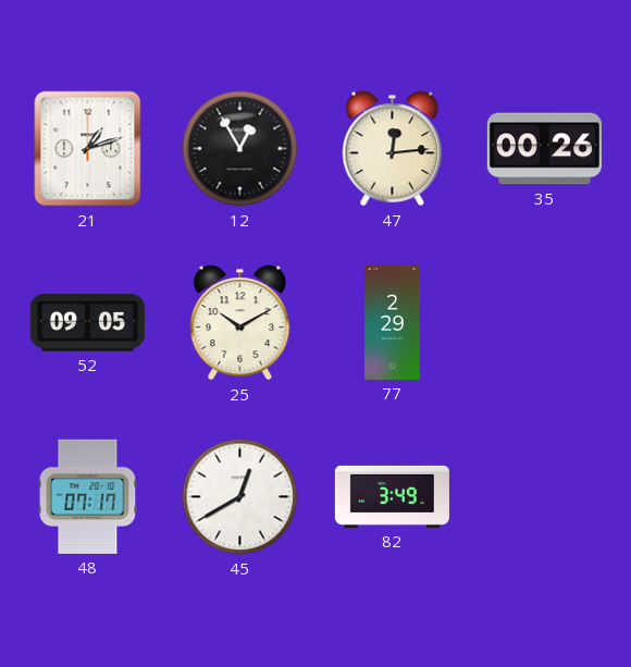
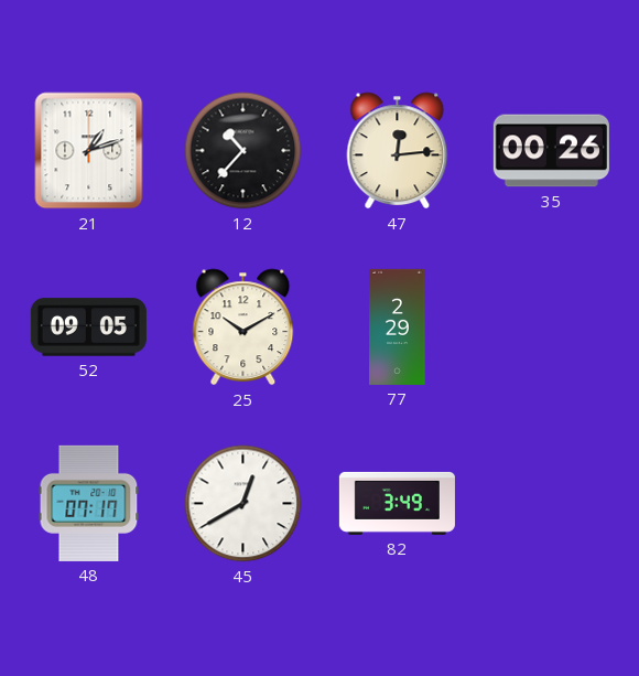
12: 12:55 -> 10:37
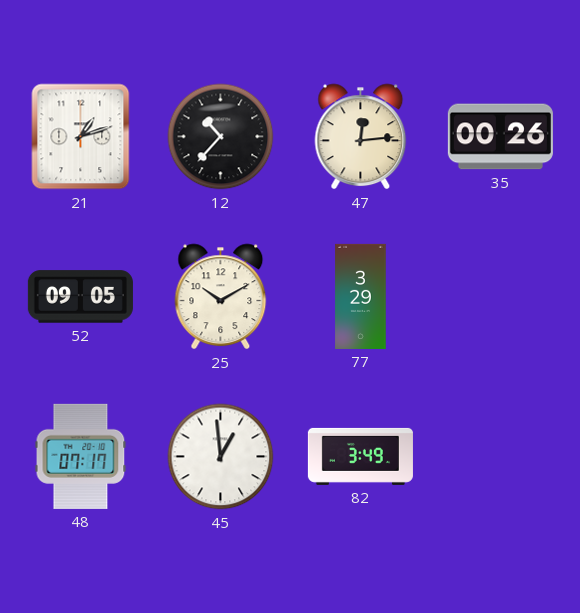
77: 2:29 -> 3:29
45: 12:40 -> 12:59
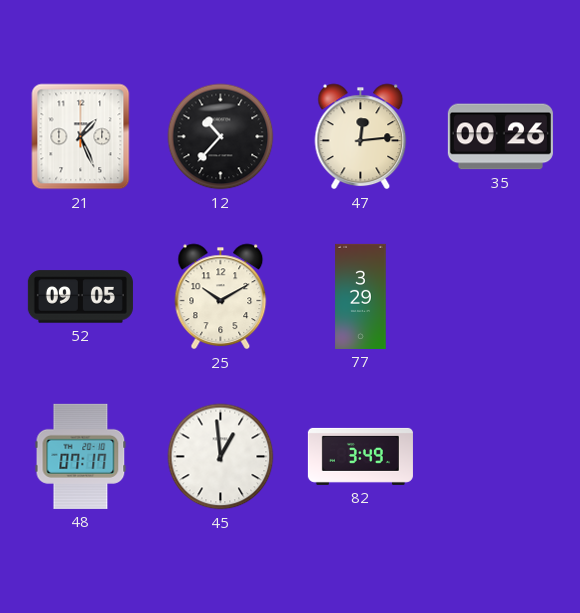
21: 1:12 -> 1:26
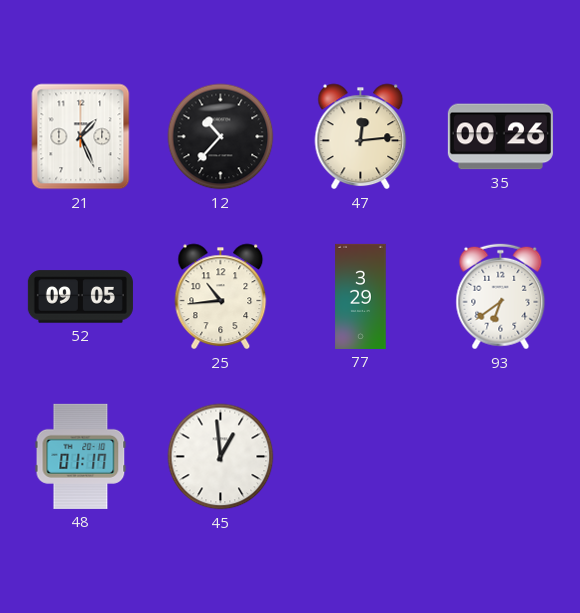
25: 10:10 -> 10:44
93: none -> 6:39
48: 07:17 -> 01:17
82: 3:49 -> none
